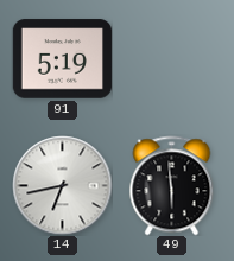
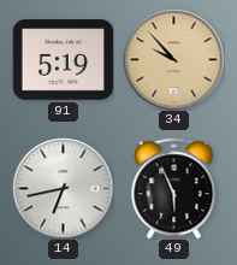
34: none -> 9:53
49: 5:59 -> 5:56
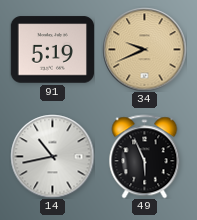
34: 9:53 -> 9:41
14: 6:43 -> 10:43
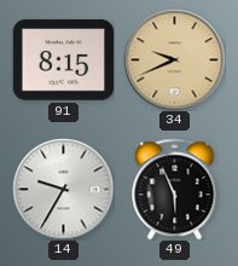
91: 5:19 -> 8:15
14: 10:43 -> 9:35
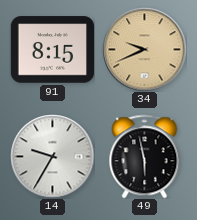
49: 5:56 -> 5:58
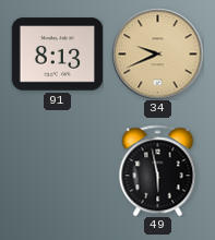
91: 8:15 -> 8:13
14: 9:35 -> none
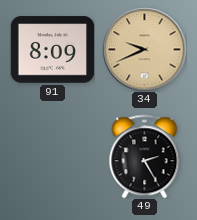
91: 8:13 -> 8:09
49: 5:58 -> 2:25
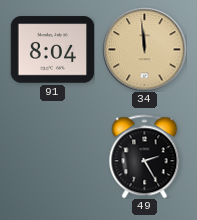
91: 8:09 -> 8:04
34: 9:41 -> 11:59
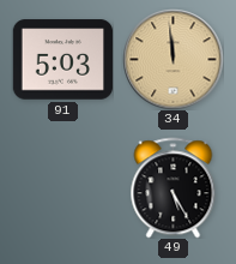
91: 8:04 -> 5:03
49: 2:25 -> 5:25
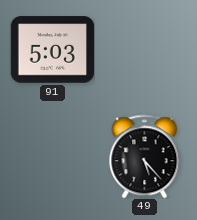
34: 11:59 -> none
49: 5:25 -> 5:23
